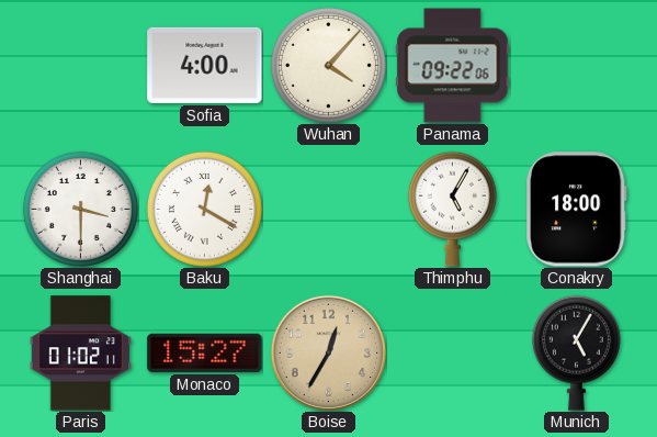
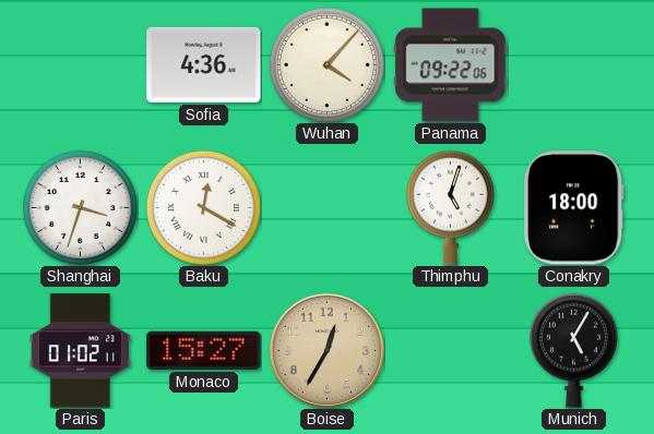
Sofia: 4:00 -> 4:36
Shanghai: 3:30 -> 3:33
Thimphu: 5:05 -> 5:03
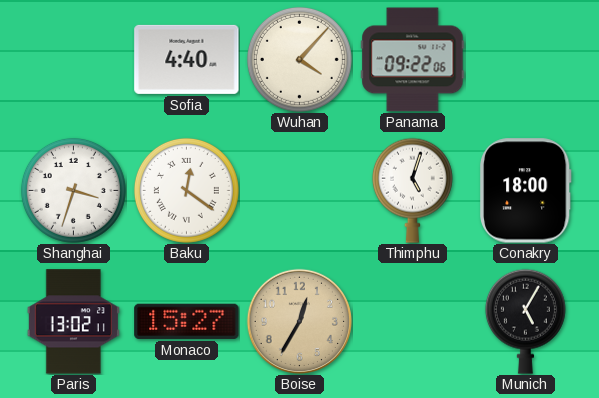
Sofia: 4:36 -> 4:40
Baku: 12:20 -> 12:21
Paris: 01:02 -> 13:02
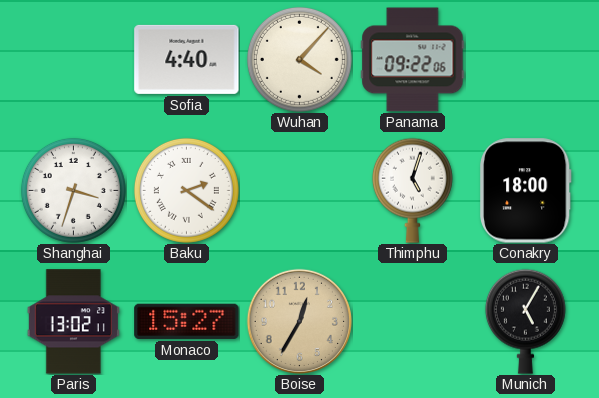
Baku: 12:21 -> 2:21
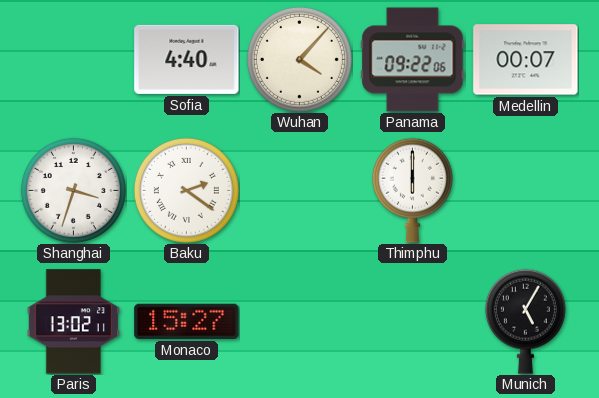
Medellin: none -> 00:07
Thimphu: 5:03 -> 6:00
Conakry: 18:00 -> none
Boise: 12:35 -> none
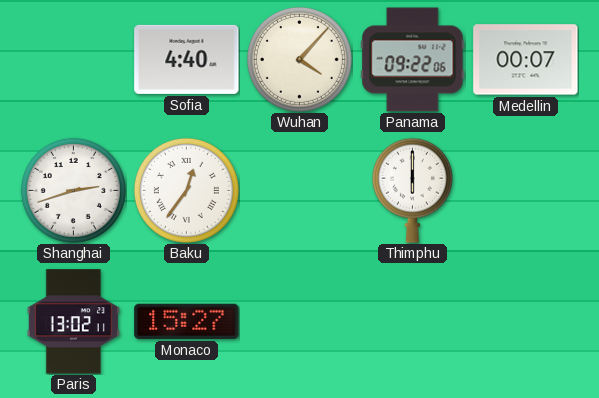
Shanghai: 3:33 -> 2:42
Baku: 2:21 -> 12:36
Munich: 5:05 -> none
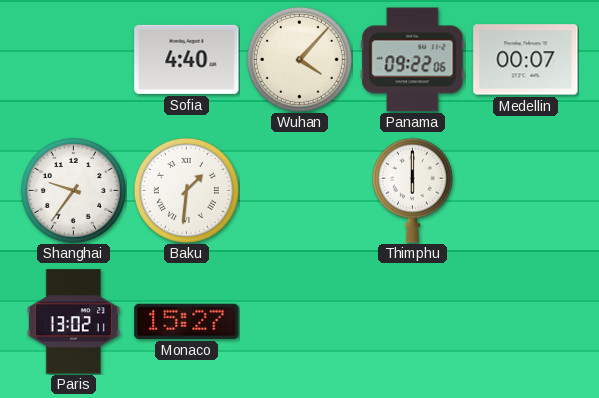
Shanghai: 2:42 -> 9:36
Baku: 12:36 -> 1:31
